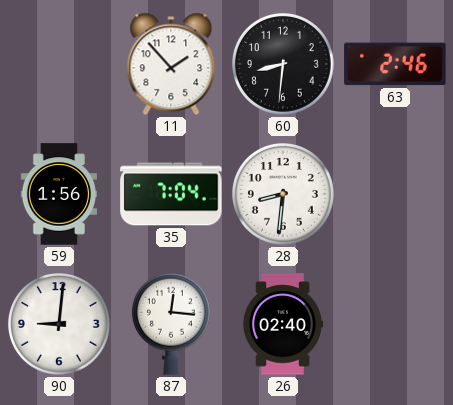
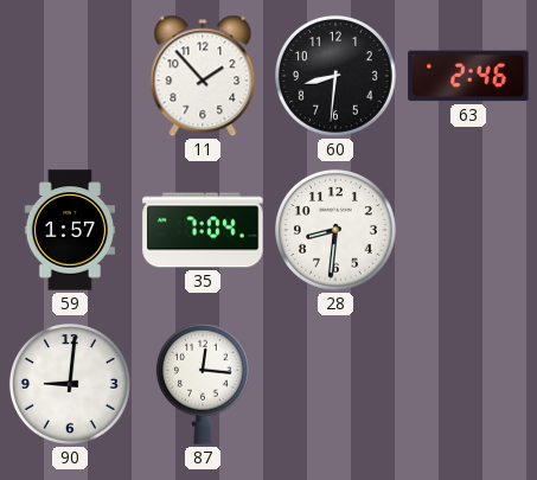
59: 1:56 -> 1:57
26: 02:40 -> none
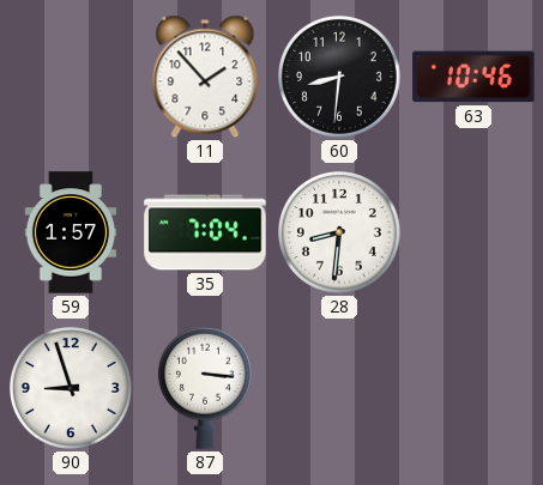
63: 2:46 -> 10:46
90: 9:01 -> 8:57
87: 12:16 -> 3:16
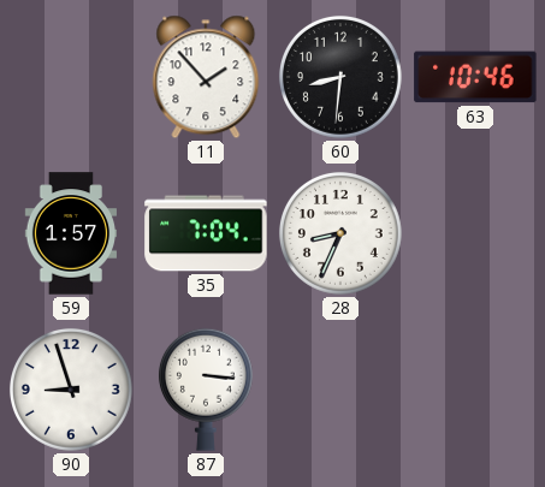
28: 8:31 -> 8:34
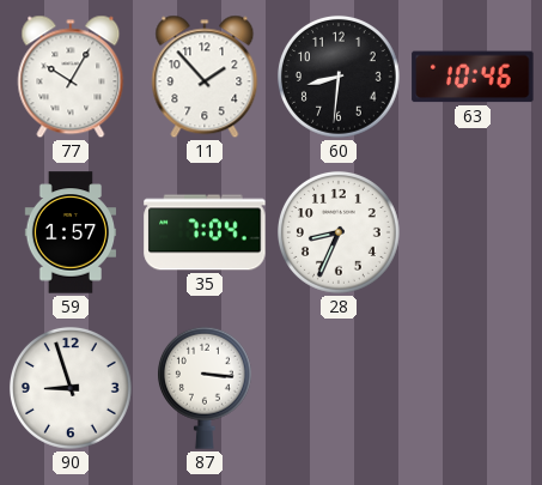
77: none -> 10:05
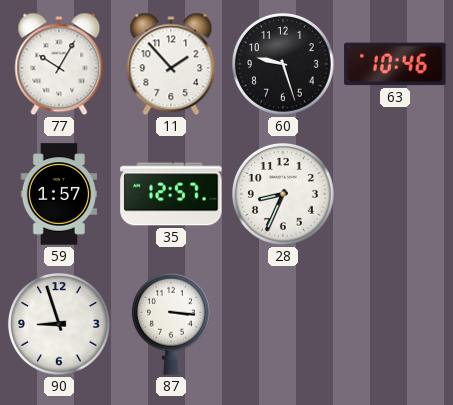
60: 8:31 -> 9:27
35: 7:04 -> 12:57
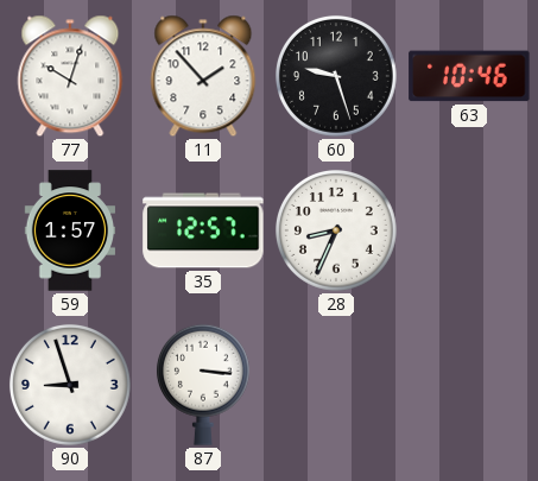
77: 10:05 -> 10:03
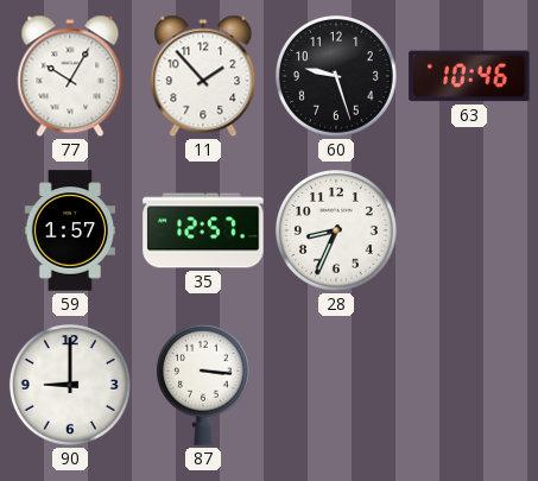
77: 10:03 -> 10:05
90: 8:57 -> 9:00
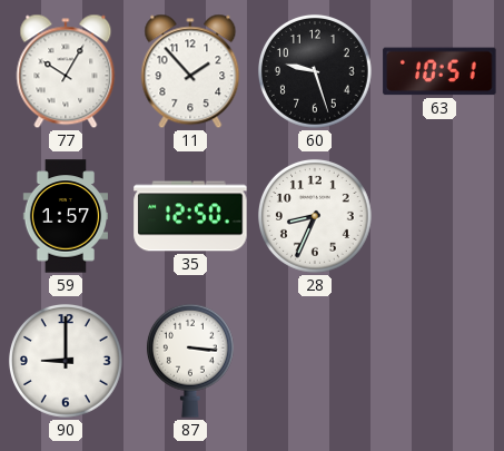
63: 10:46 -> 10:51
35: 12:57 -> 12:50
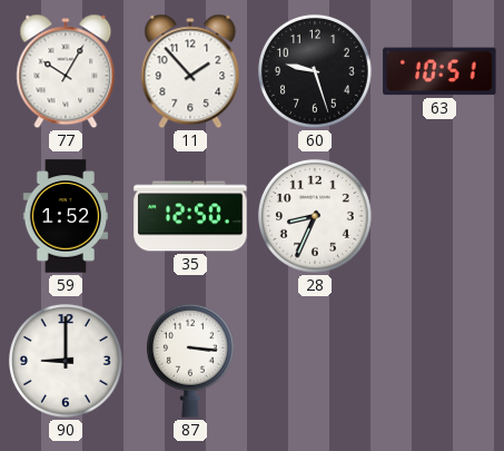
59: 1:57 -> 1:52
